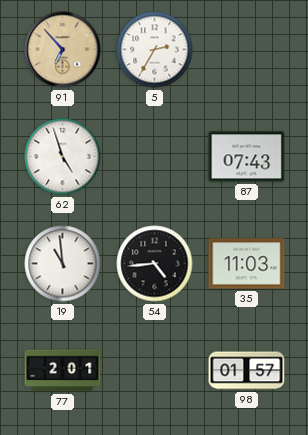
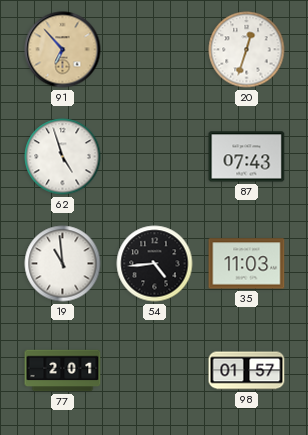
5: 2:35 -> none
20: none -> 12:33
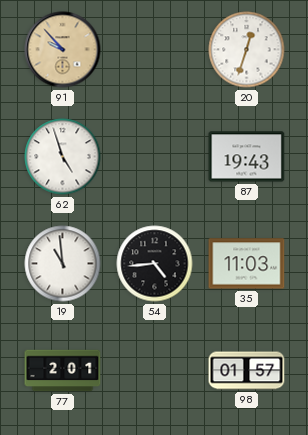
91: 6:53 -> 9:53
87: 07:43 -> 19:43
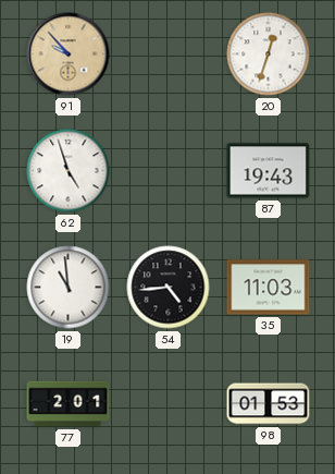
98: 01:57 -> 01:53
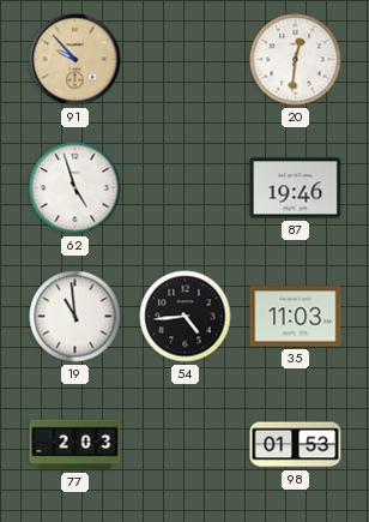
20: 12:33 -> 12:31
87: 19:43 -> 19:46
77: 2:01 -> 2:03
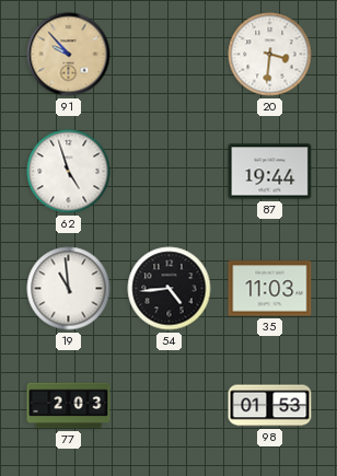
20: 12:31 -> 3:31
87: 19:46 -> 19:44
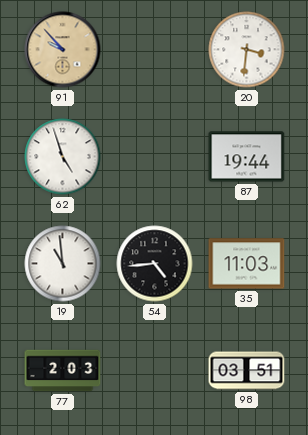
98: 01:53 -> 03:51
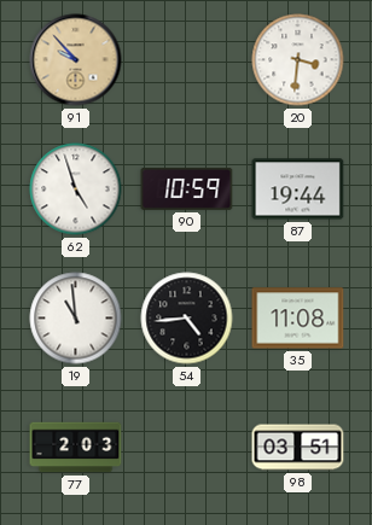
90: none -> 10:59
35: 11:03 -> 11:08
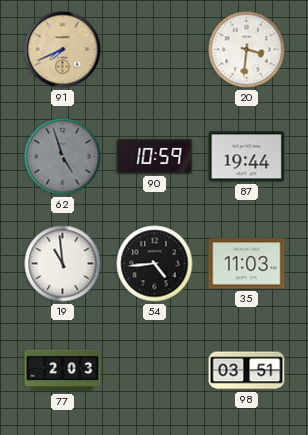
91: 9:53 -> 7:41
62 dial: white -> grey
35: 11:08 -> 11:03
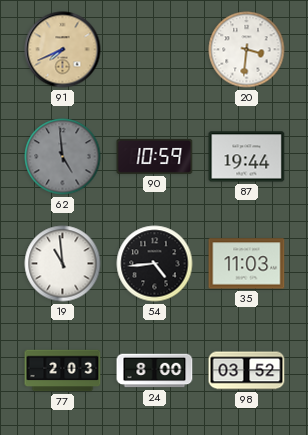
62: 4:57 -> 4:59
24: none -> 8:00
98: 03:51 -> 03:52
